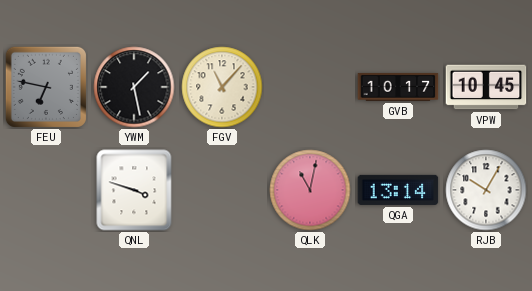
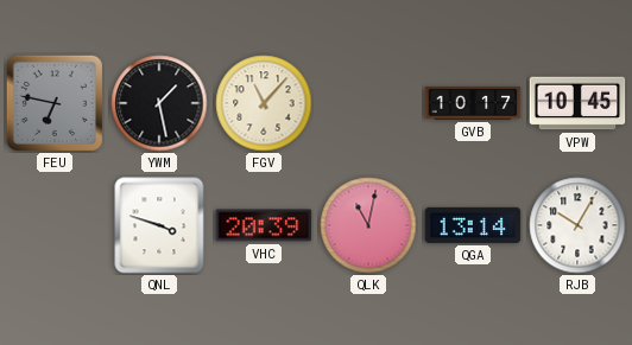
VHC: none -> 20:39
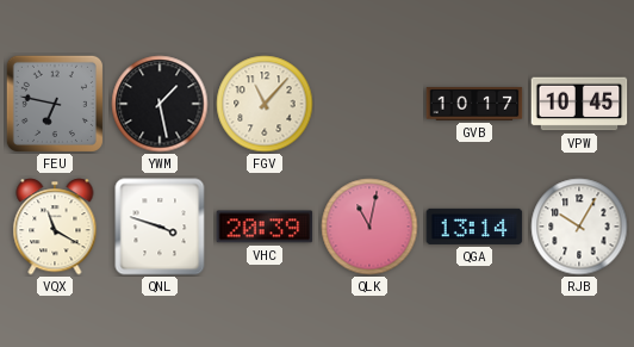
VQX: none -> 11:20
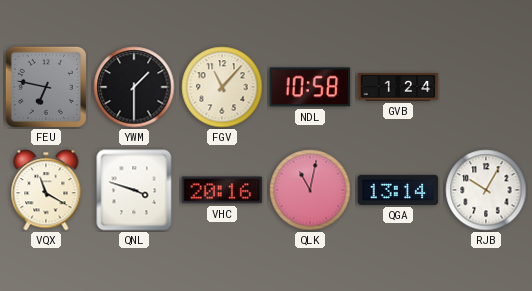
YWM: 1:28 -> 1:30
NDL: none -> 10:58
GVB: 10:17 -> 1:24
VPW: 10:45 -> none
VHC: 20:39 -> 20:16
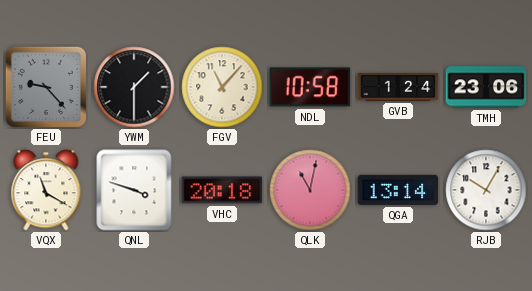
FEU: 6:47 -> 9:23
TMH: none -> 23:06
VHC: 20:16 -> 20:18
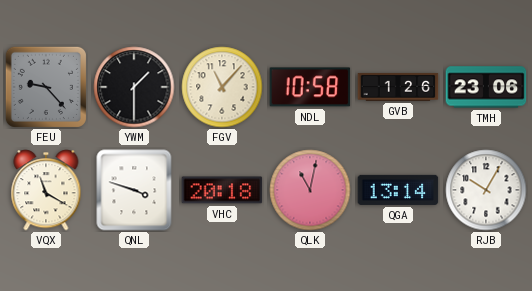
GVB: 1:24 -> 1:26
